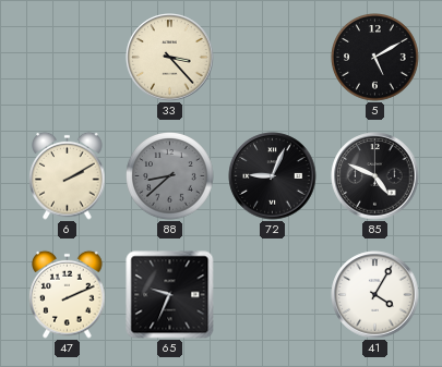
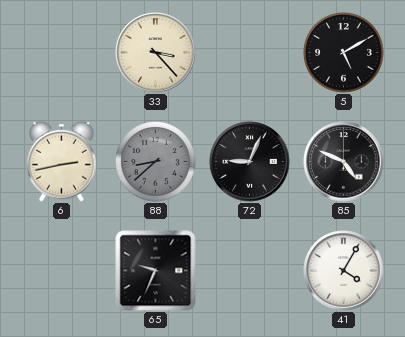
6: 2:10 -> 2:43
47: 2:11 -> none
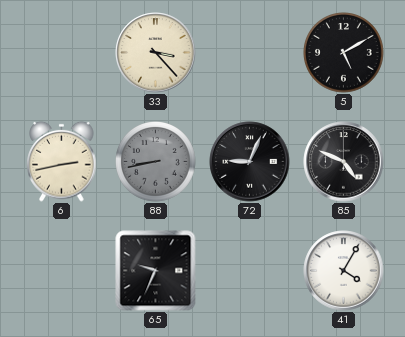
88: 8:38 -> 8:43
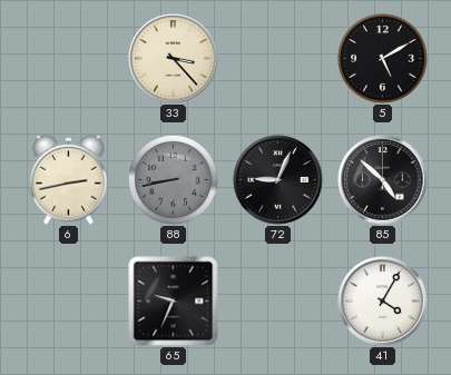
85: 4:49 -> 4:52
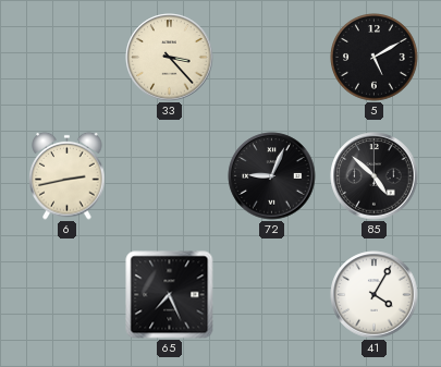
88: 8:43 -> none
65: 9:34 -> 7:26
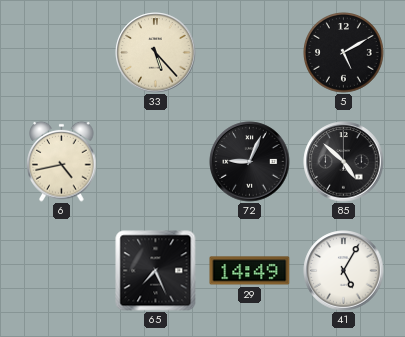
33: 3:23 -> 5:23
6: 2:43 -> 4:43
29: none -> 14:49
41: 4:05 -> 5:05
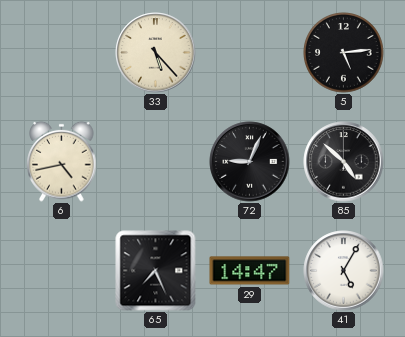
5: 5:10 -> 5:14
29: 14:49 -> 14:47
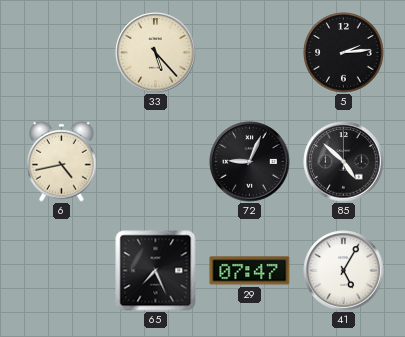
5: 5:14 -> 2:14
29: 14:47 -> 07:47
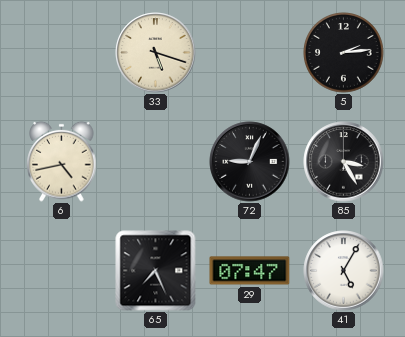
33: 5:23 -> 5:18
85: 4:52 -> 3:25
